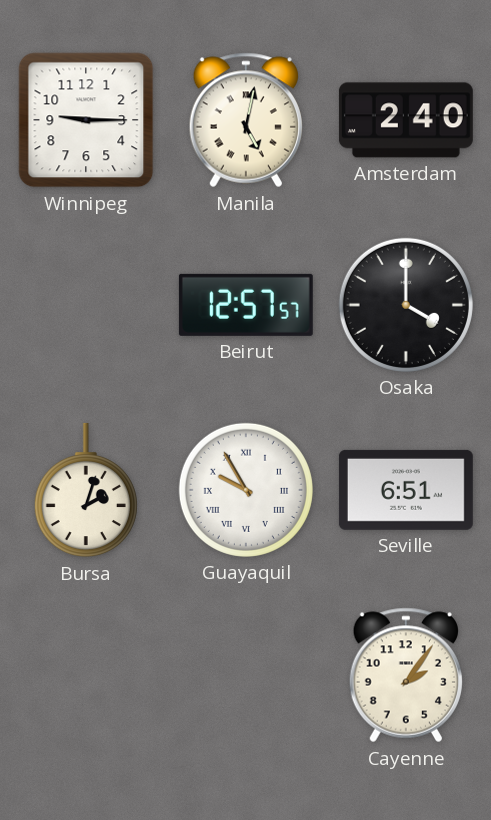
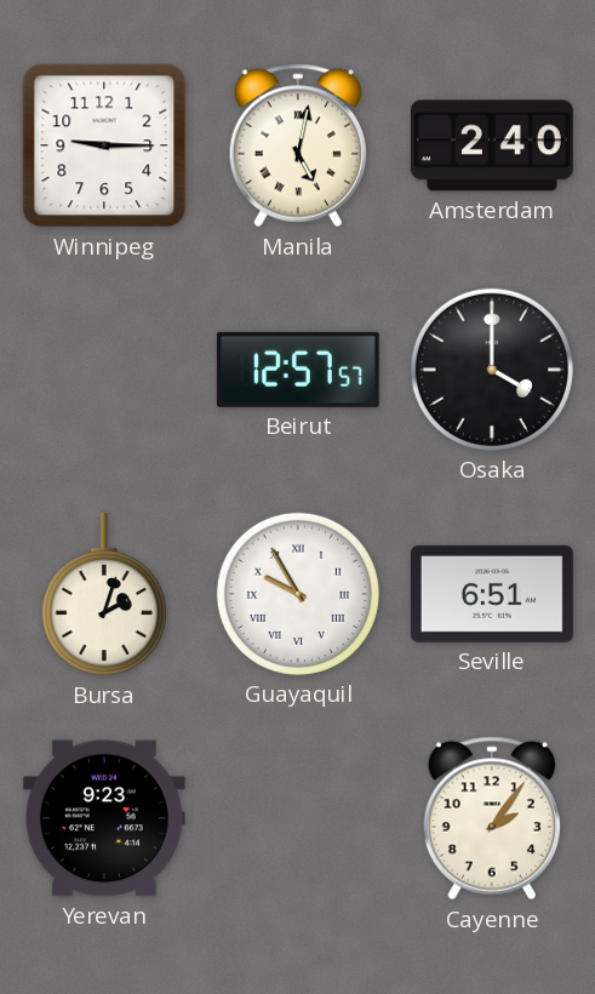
Yerevan: none -> 9:23
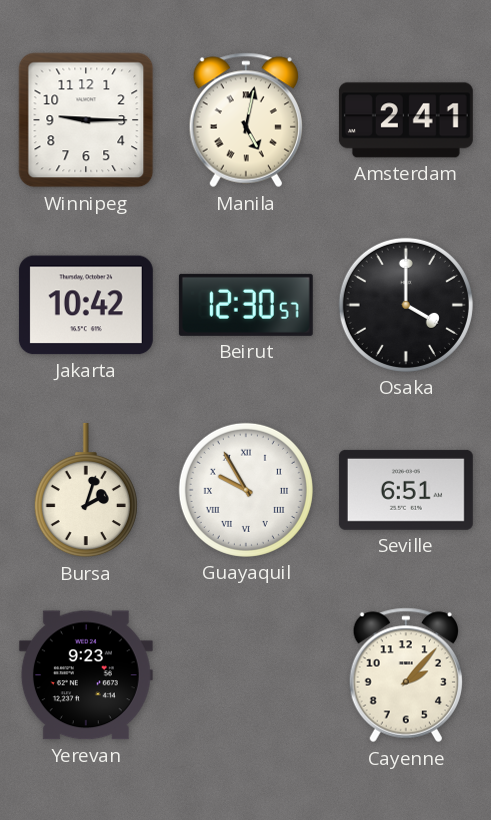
Amsterdam: 2:40 -> 2:41
Jakarta: none -> 10:42
Beirut: 12:57 -> 12:30
Cayenne: 2:06 -> 2:07
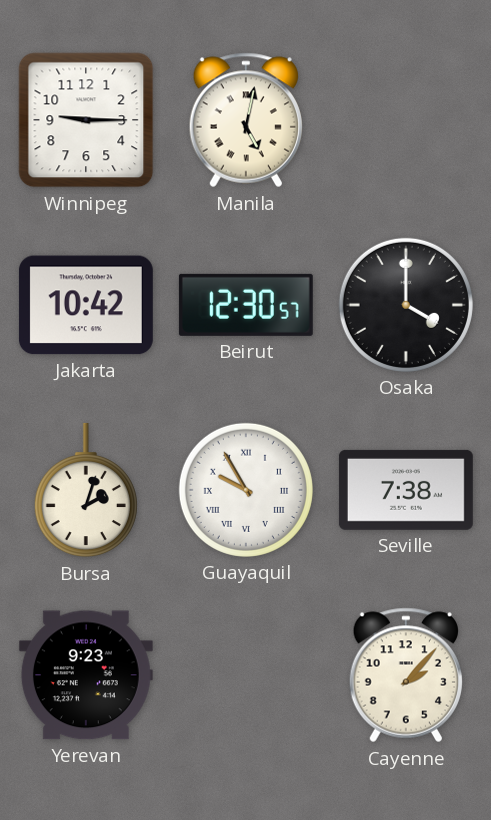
Amsterdam: 2:41 -> none
Seville: 6:51 -> 7:38
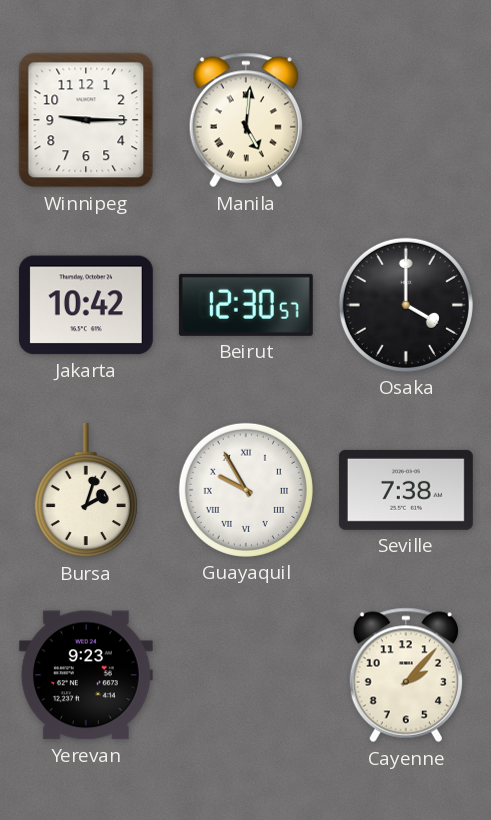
Manila: 5:02 -> 5:01
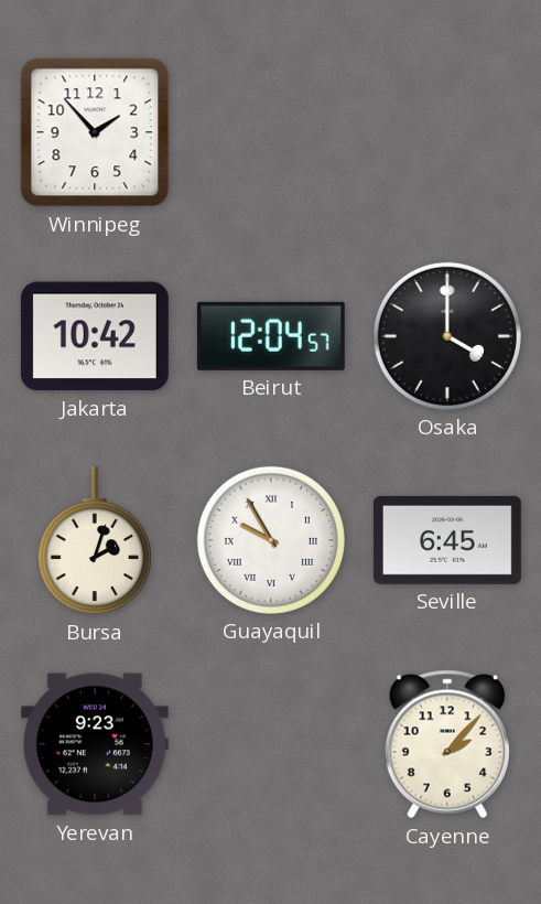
Winnipeg: 9:15 -> 1:53
Manila: 5:01 -> none
Beirut: 12:30 -> 12:04
Seville: 7:38 -> 6:45
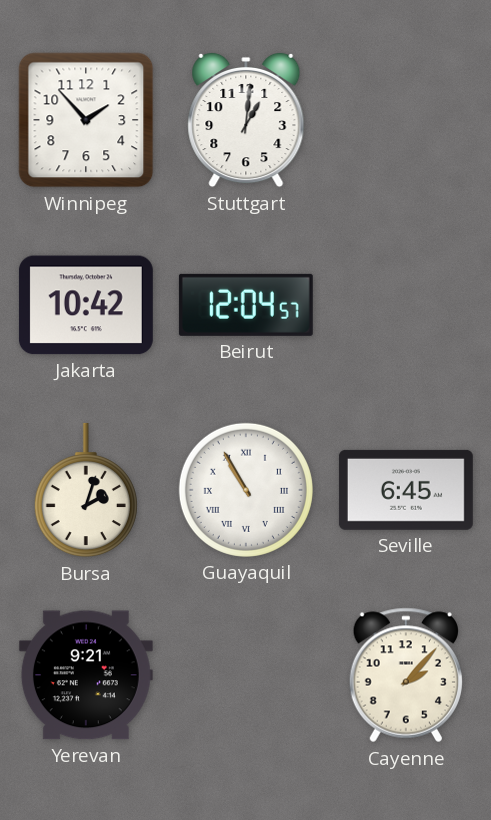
Stuttgart: none -> 1:01
Osaka: 4:00 -> none
Guayaquil: 9:55 -> 10:55
Yerevan: 9:23 -> 9:21
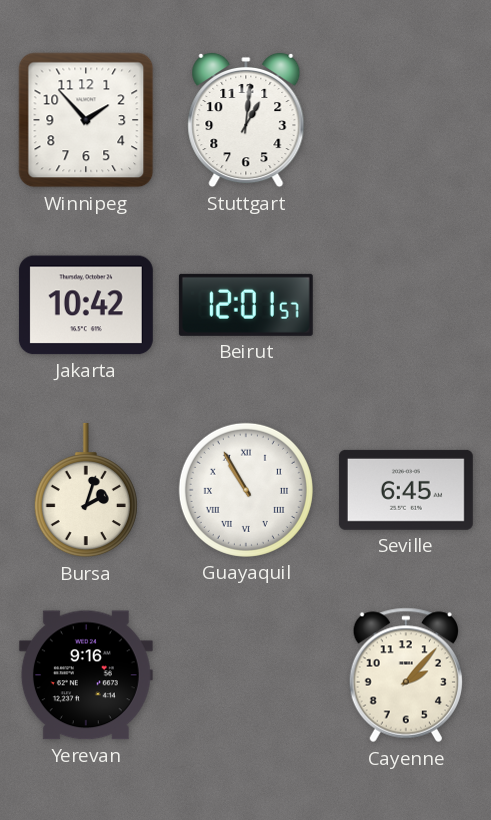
Beirut: 12:04 -> 12:01
Yerevan: 9:21 -> 9:16
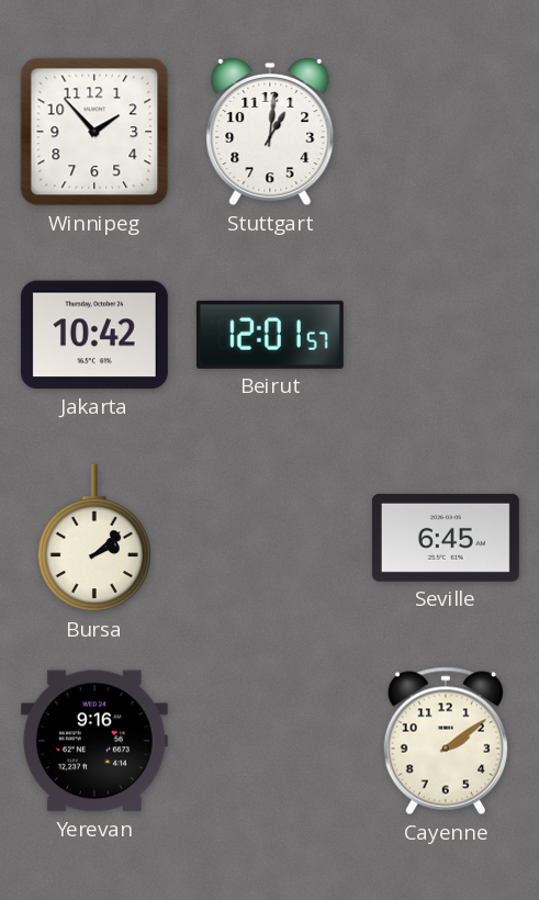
Bursa: 2:03 -> 2:08
Guayaquil: 10:55 -> none
Cayenne: 2:07 -> 2:09
